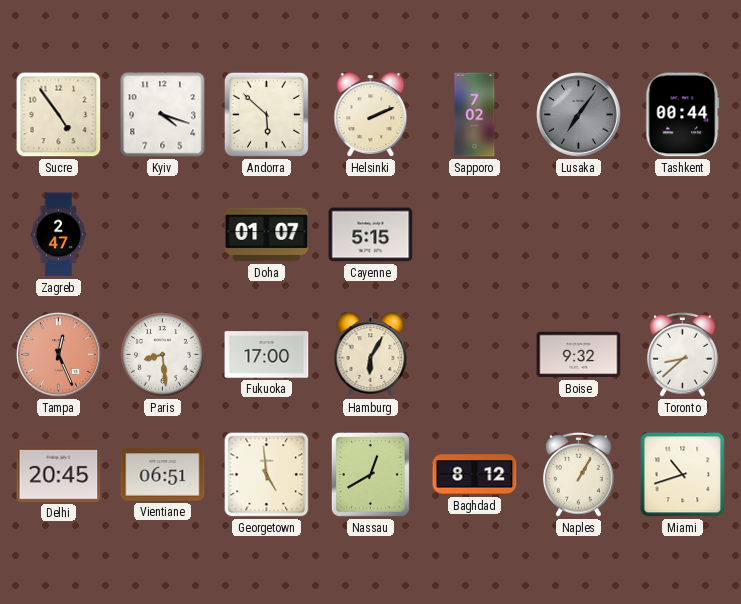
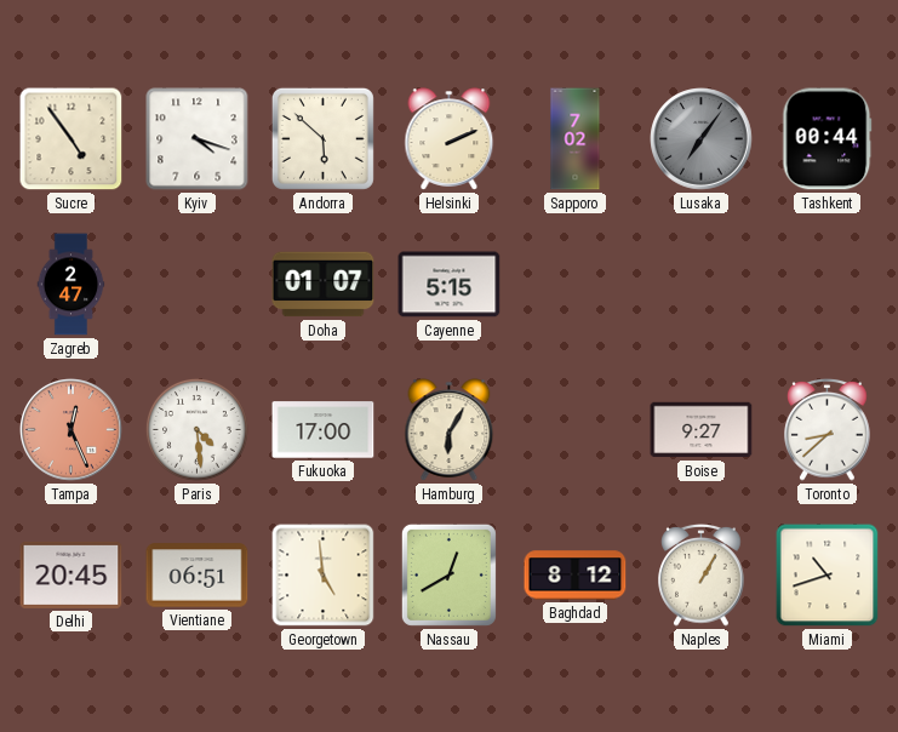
Paris: 8:29 -> 4:29
Boise: 9:32 -> 9:27
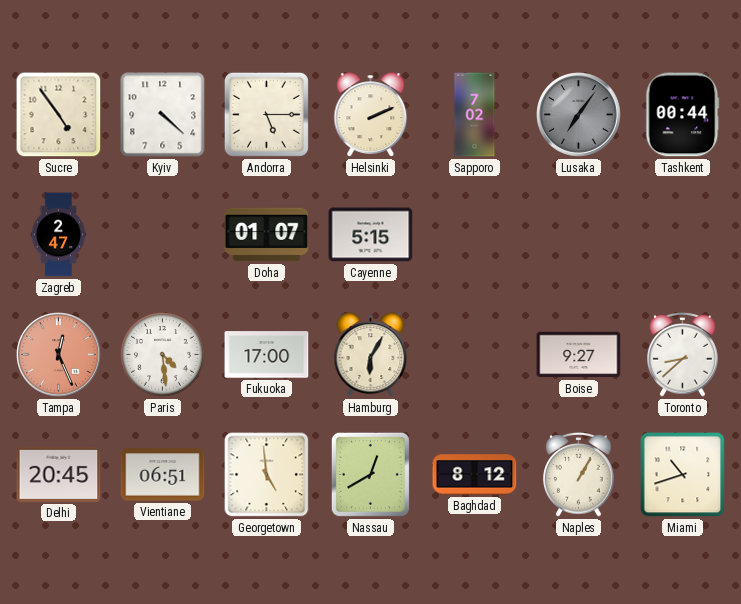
Kyiv: 4:18 -> 4:22
Andorra: 5:52 -> 5:15
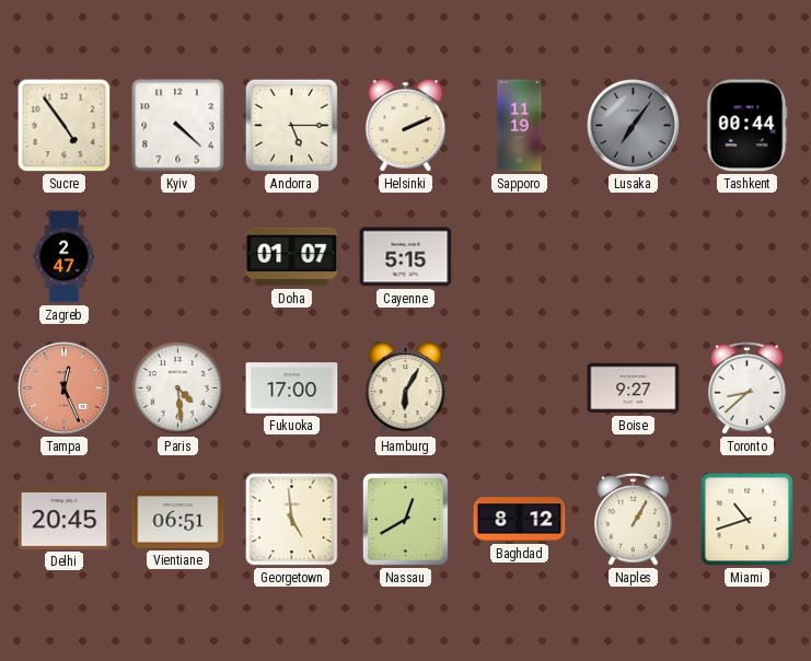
Sapporo: 7:02 -> 11:19
